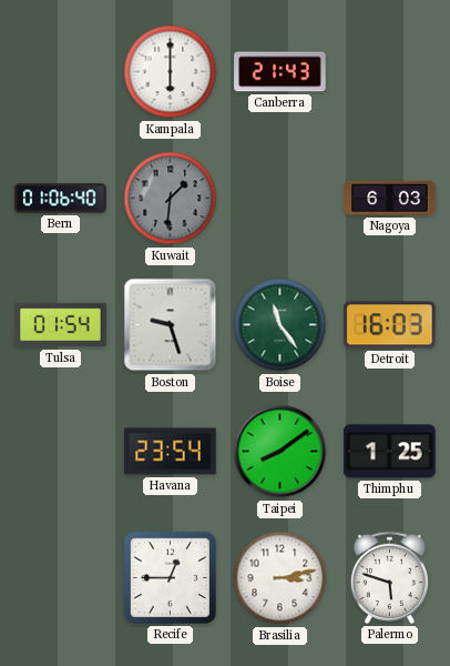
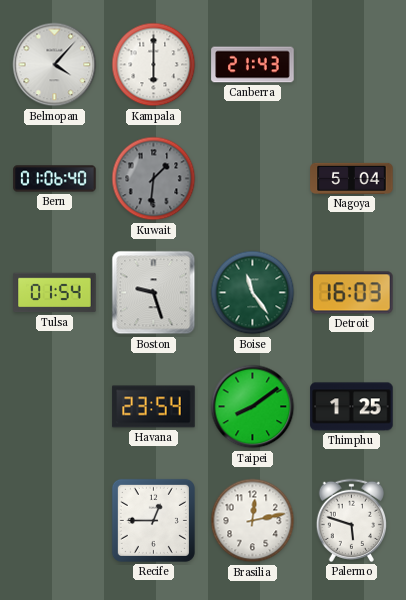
Belmopan: none -> 4:07
Nagoya: 6:03 -> 5:04
Brasilia: 3:13 -> 12:13
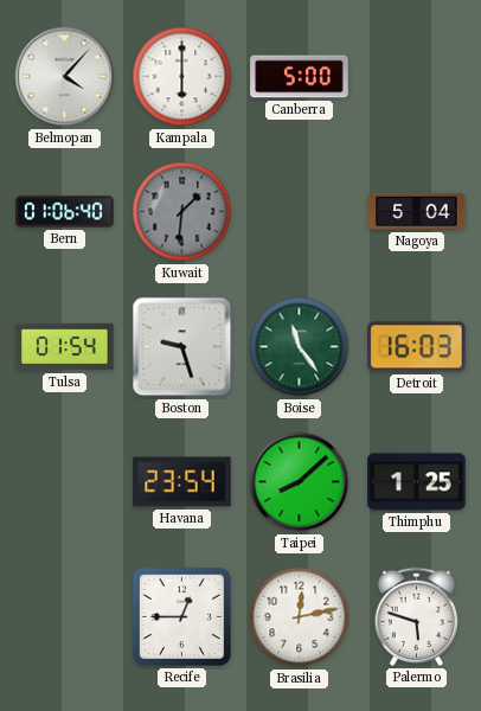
Canberra: 21:43 -> 5:00
Taipei: 8:09 -> 8:08
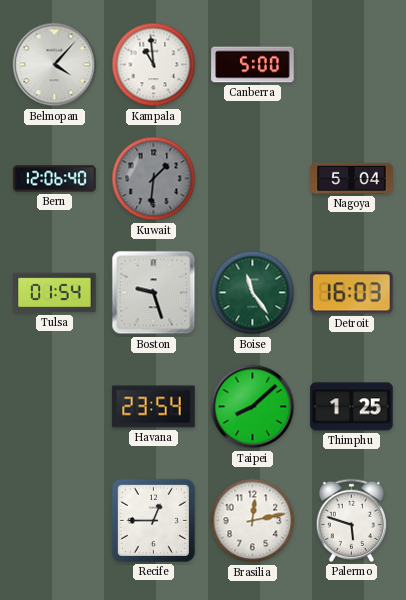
Kampala: 6:00 -> 10:59
Bern: 01:06 -> 12:06
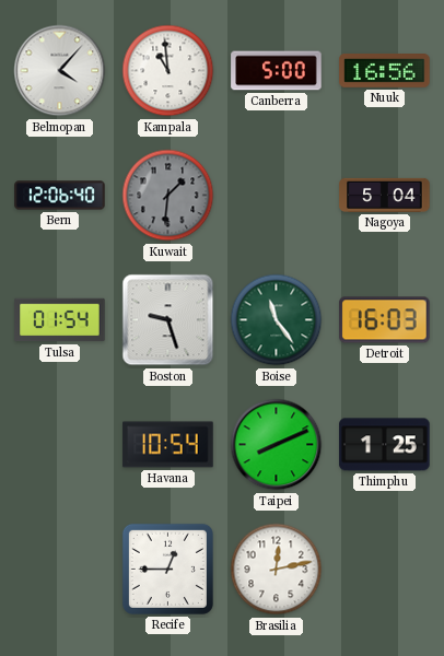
Nuuk: none -> 16:56
Havana: 23:54 -> 10:54
Taipei: 8:08 -> 8:11
Palermo: 5:48 -> none
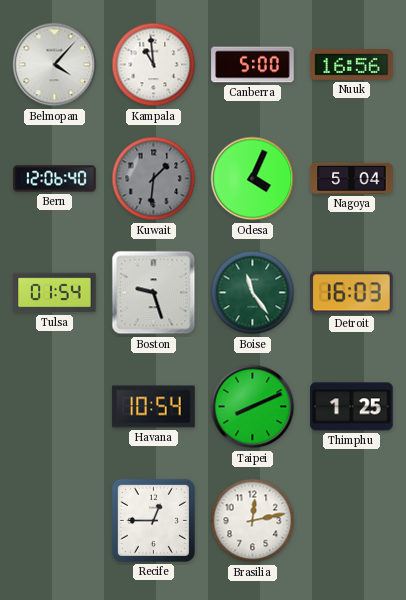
Odesa: none -> 4:04
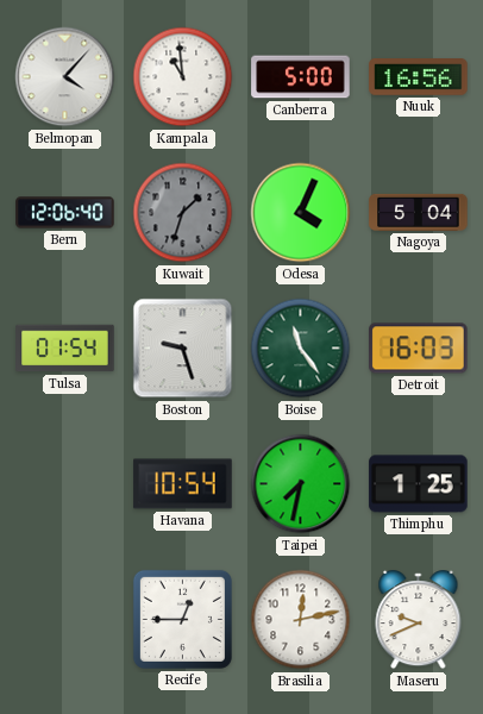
Kuwait: 1:31 -> 1:33
Taipei: 8:11 -> 7:32
Maseru: none -> 9:41
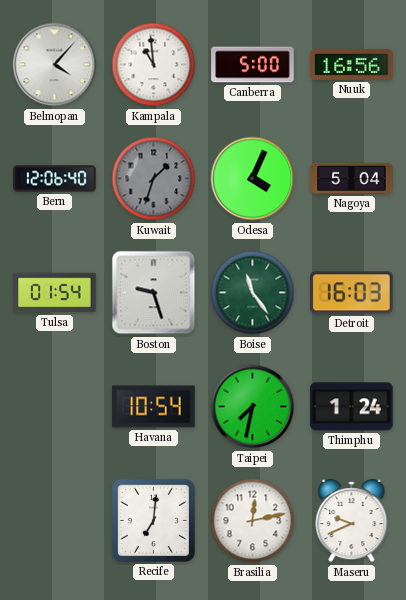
Thimphu: 1:25 -> 1:24
Recife: 12:45 -> 7:01
